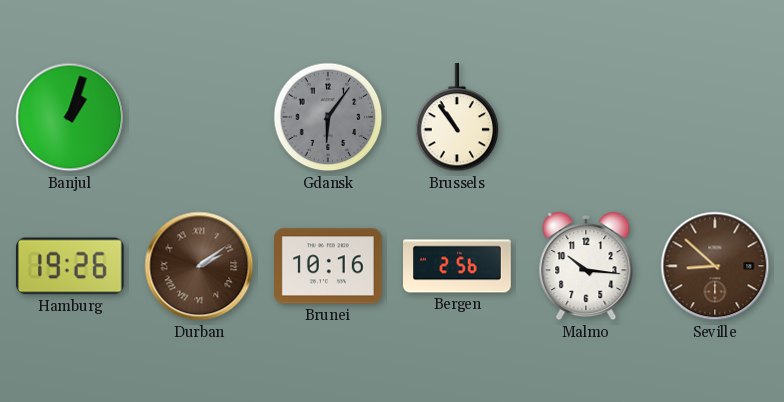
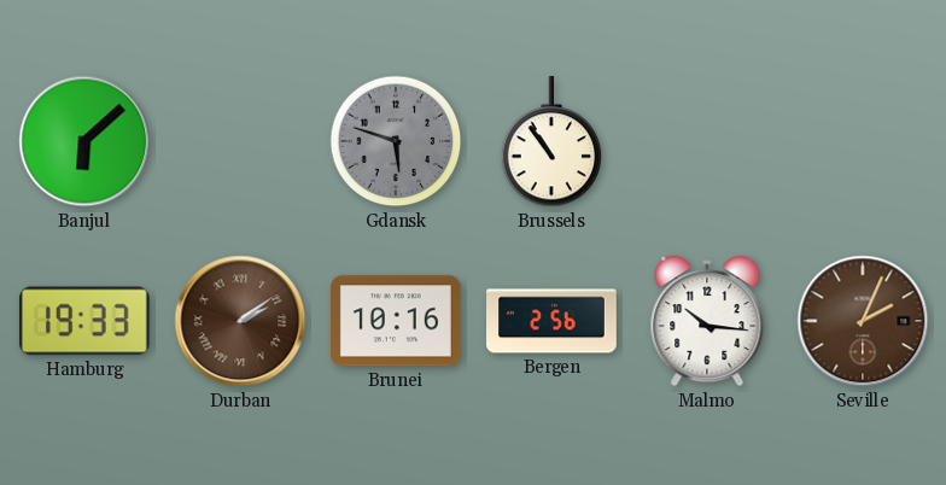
Banjul: 1:03 -> 6:08
Gdansk: 6:06 -> 5:48
Hamburg: 19:26 -> 19:33
Seville: 8:52 -> 2:04
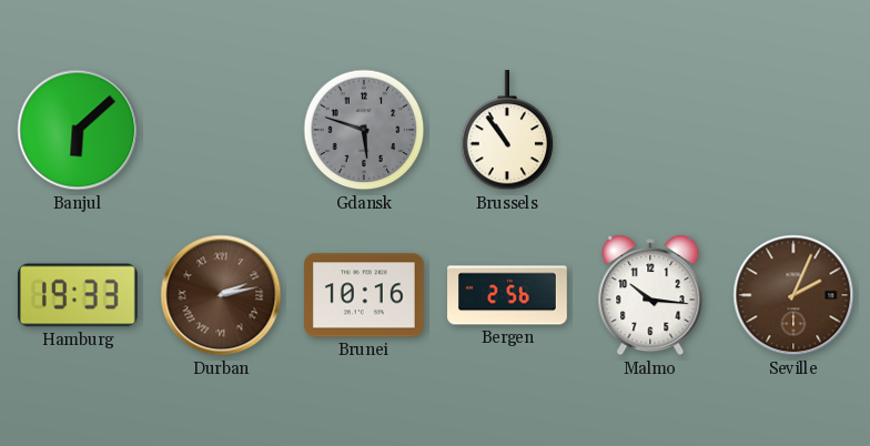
Durban: 2:09 -> 2:13
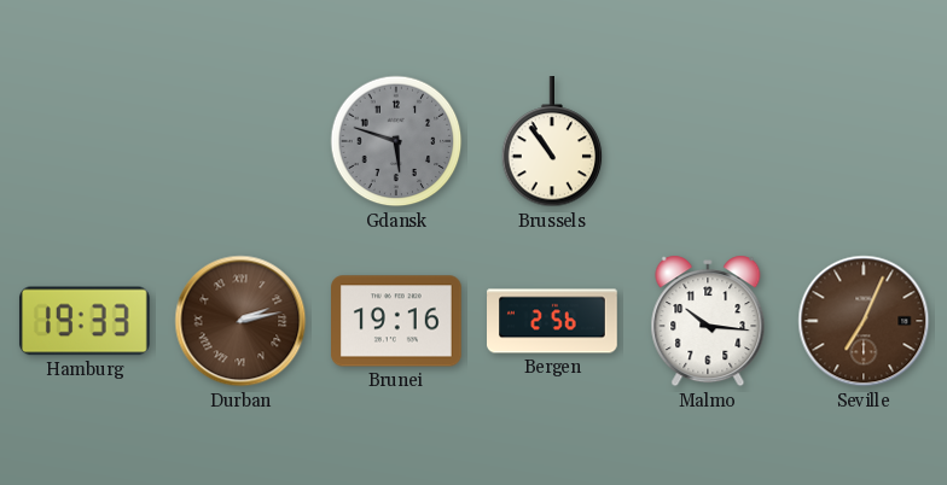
Banjul: 6:08 -> none
Brunei: 10:16 -> 19:16
Seville: 2:04 -> 7:04
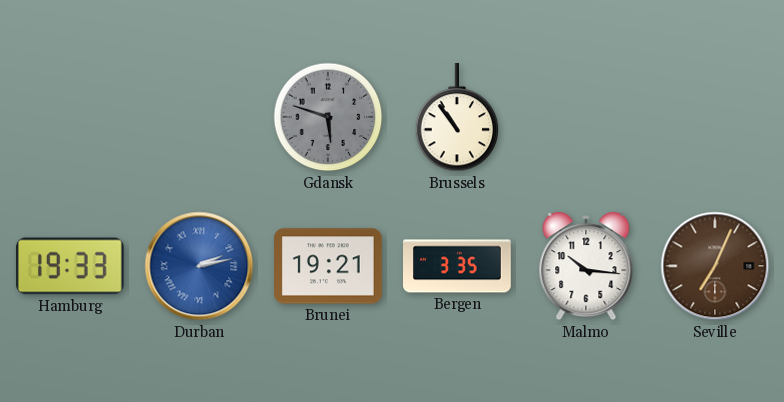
Durban dial: brown -> blue
Brunei: 19:16 -> 19:21
Bergen: 2:56 -> 3:35
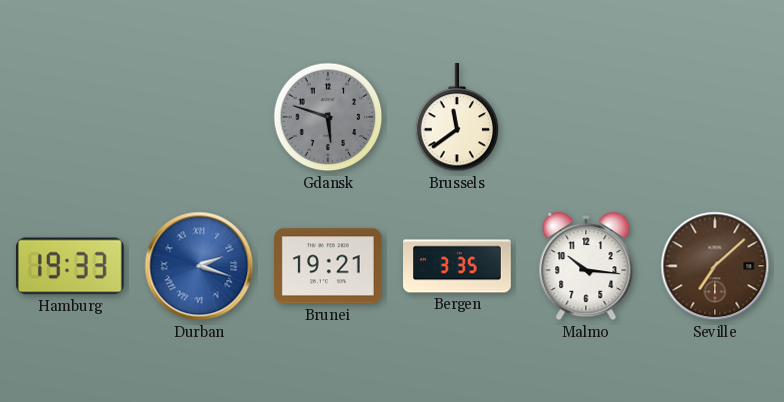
Brussels: 10:54 -> 11:39
Durban: 2:13 -> 2:18
Seville: 7:04 -> 7:08
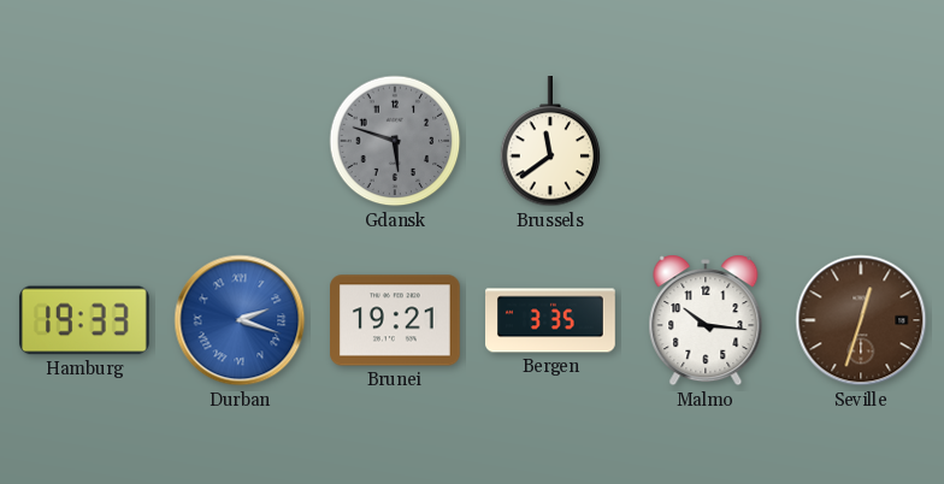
Seville: 7:08 -> 12:33
